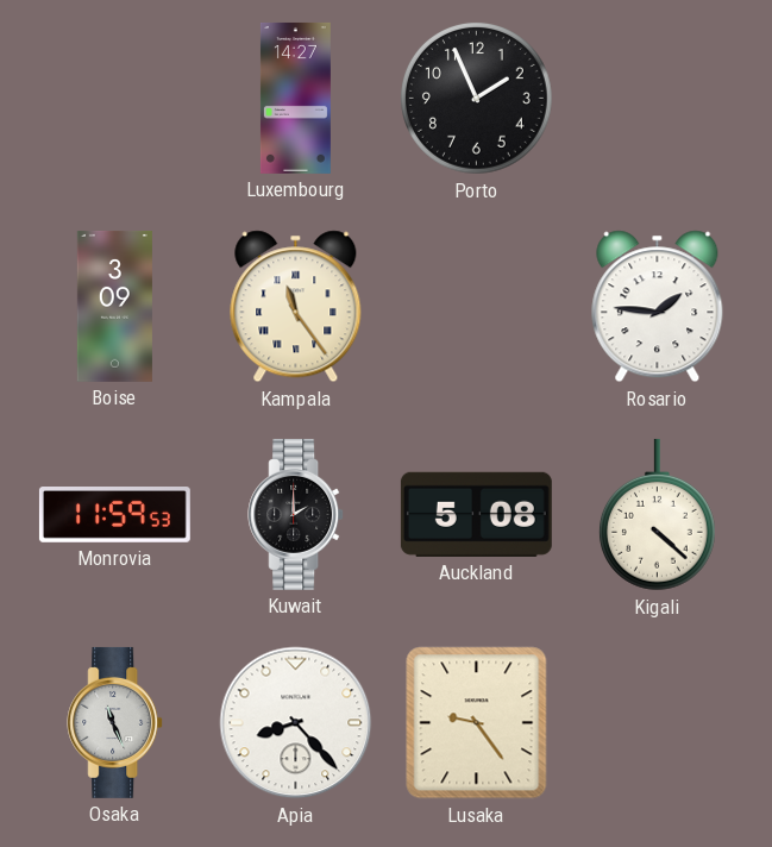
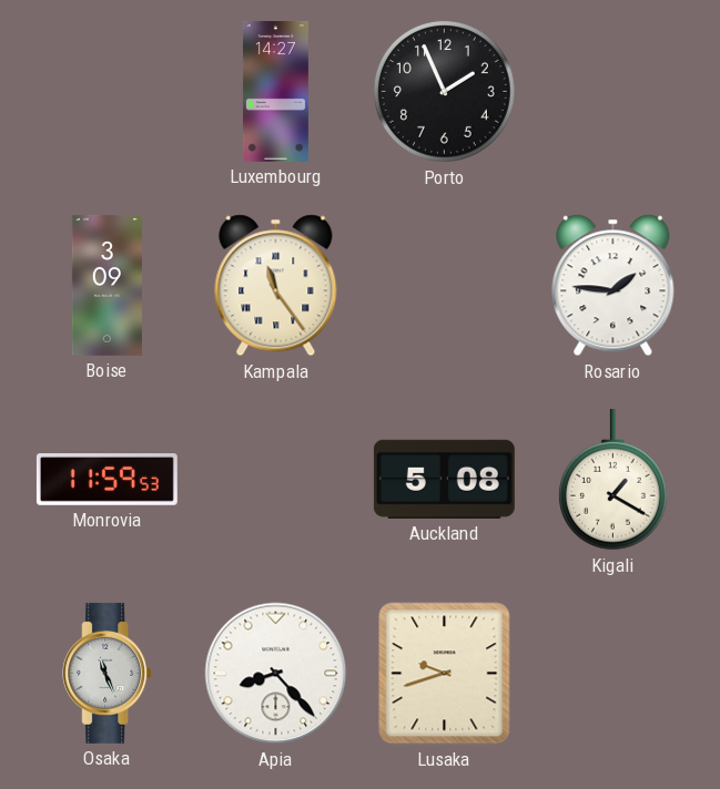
Kuwait: 2:00 -> none
Kigali: 4:22 -> 1:20
Lusaka: 9:24 -> 9:42
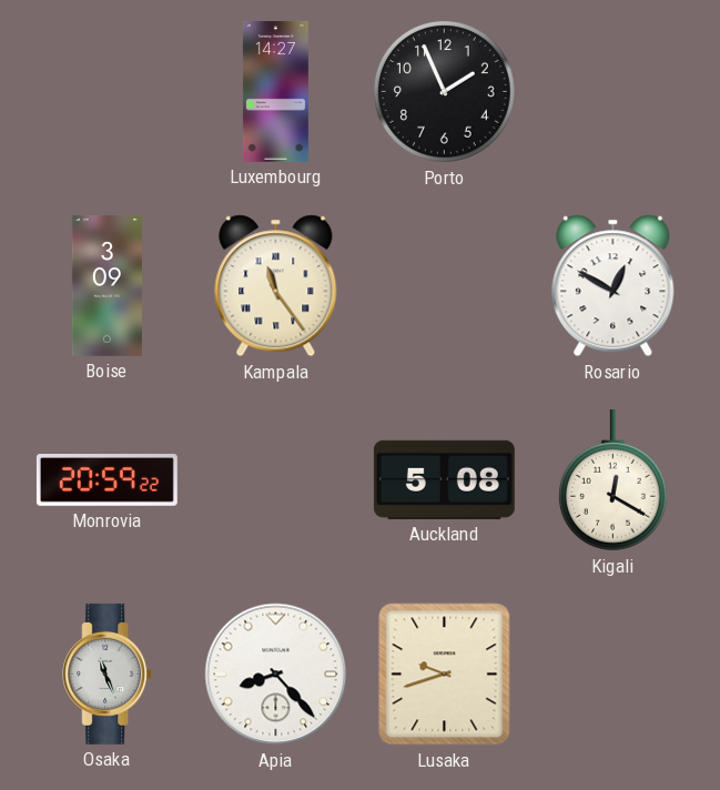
Rosario: 1:46 -> 12:50
Monrovia: 11:59 -> 20:59
Kigali: 1:20 -> 12:20
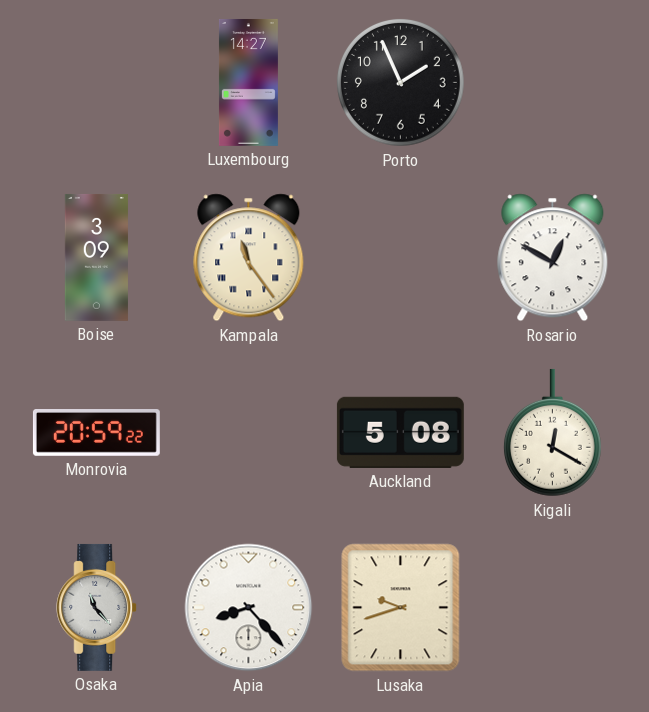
Osaka: 11:26 -> 11:23
